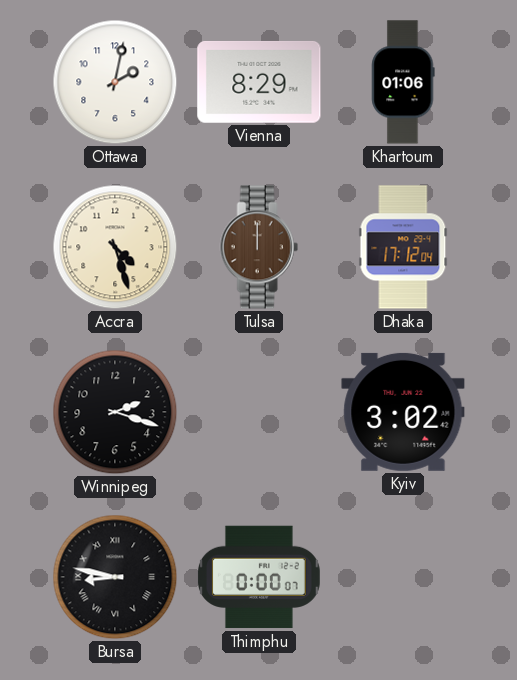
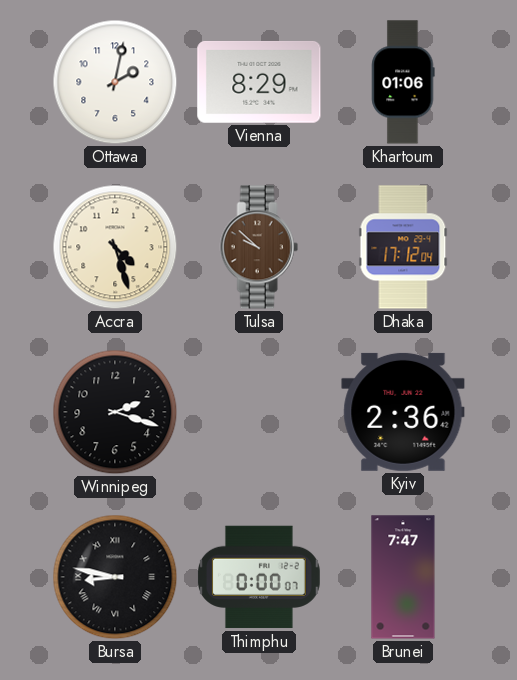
Tulsa: 12:00 -> 9:52
Kyiv: 3:02 -> 2:36
Brunei: none -> 7:47
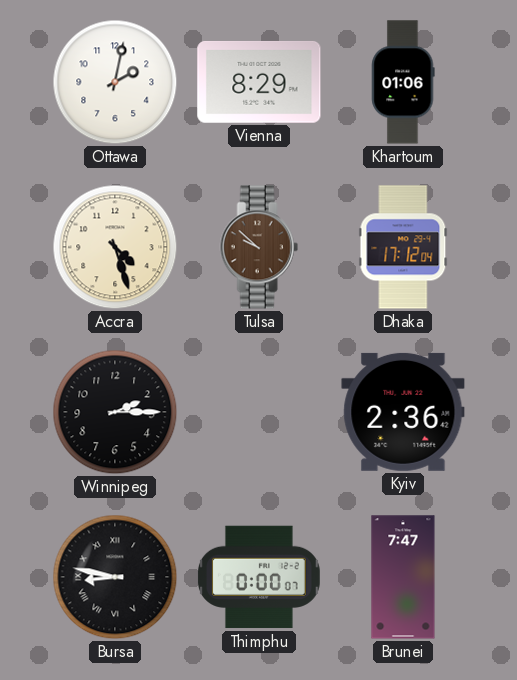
Winnipeg: 2:18 -> 2:15
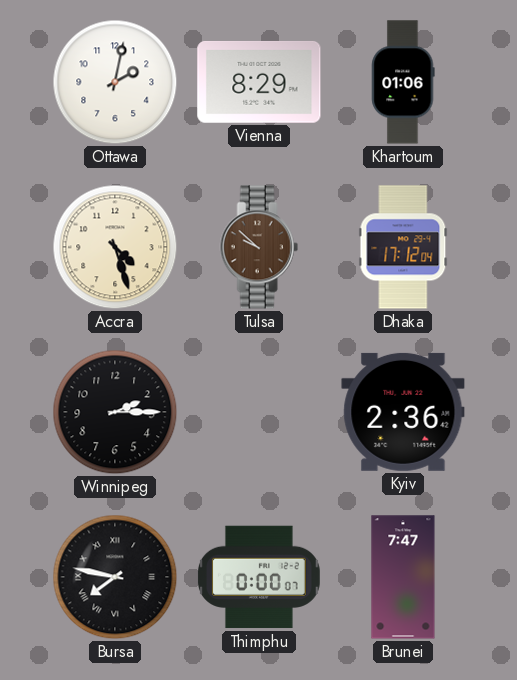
Bursa: 8:47 -> 7:47
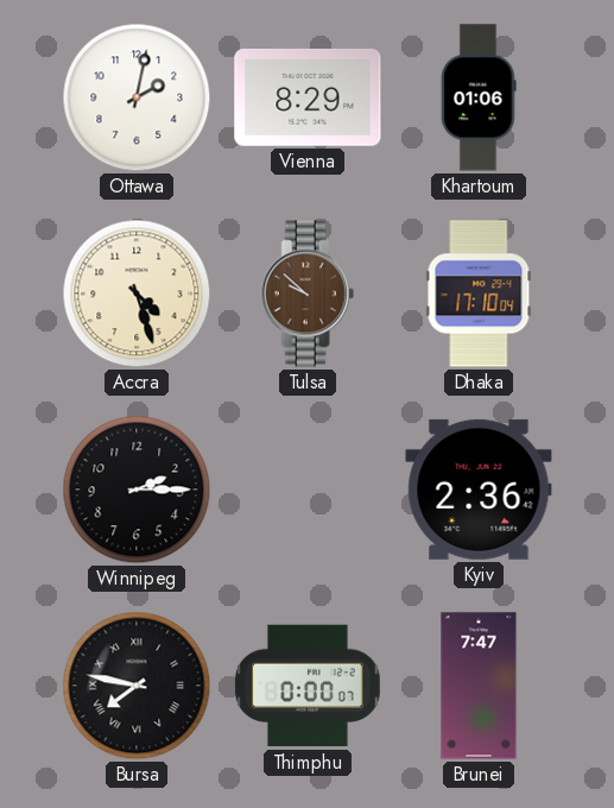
Dhaka: 17:12 -> 17:10
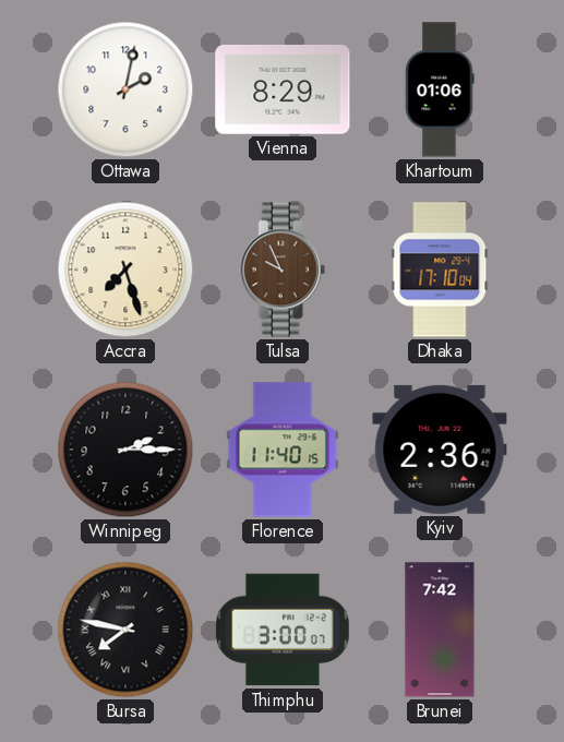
Accra: 4:27 -> 7:27
Tulsa: 9:52 -> 9:56
Florence: none -> 11:40
Thimphu: 0:00 -> 3:00
Brunei: 7:47 -> 7:42
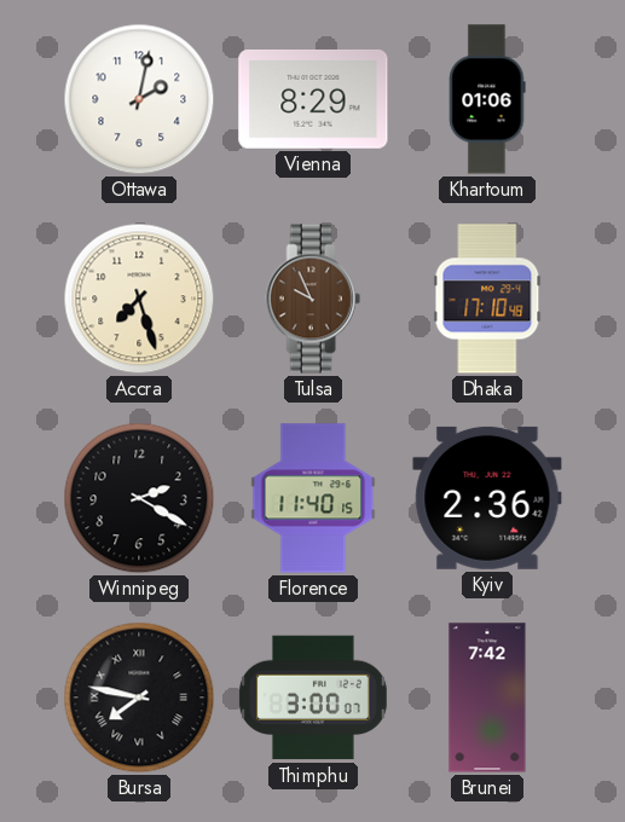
Dhaka: 17:10:04 -> 17:10:48
Winnipeg: 2:15 -> 2:20
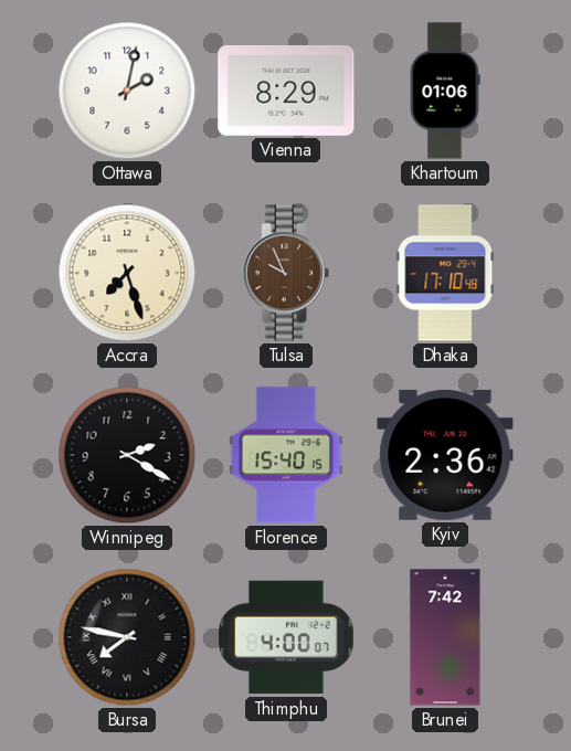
Florence: 11:40 -> 15:40
Thimphu: 3:00 -> 4:00
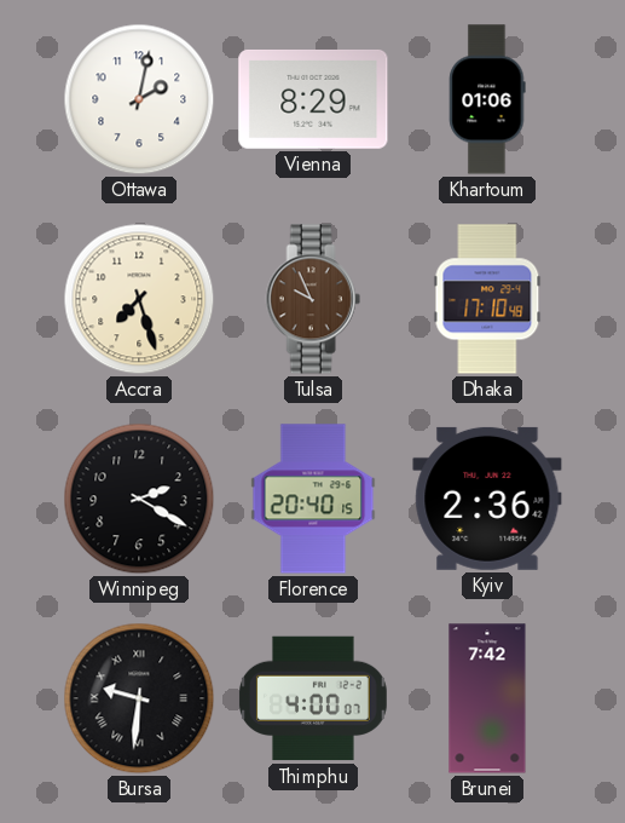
Florence: 15:40 -> 20:40
Bursa: 7:47 -> 9:31
